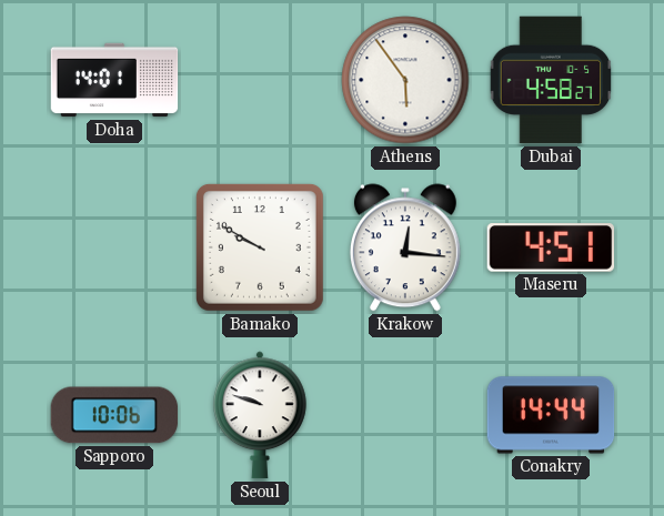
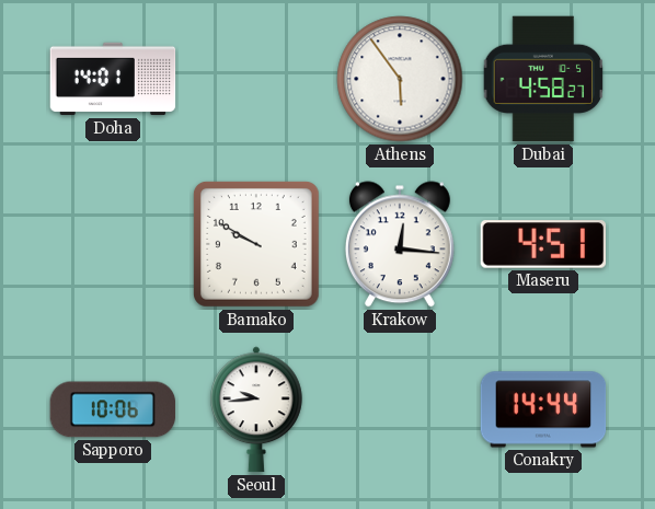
Seoul: 9:48 -> 9:44
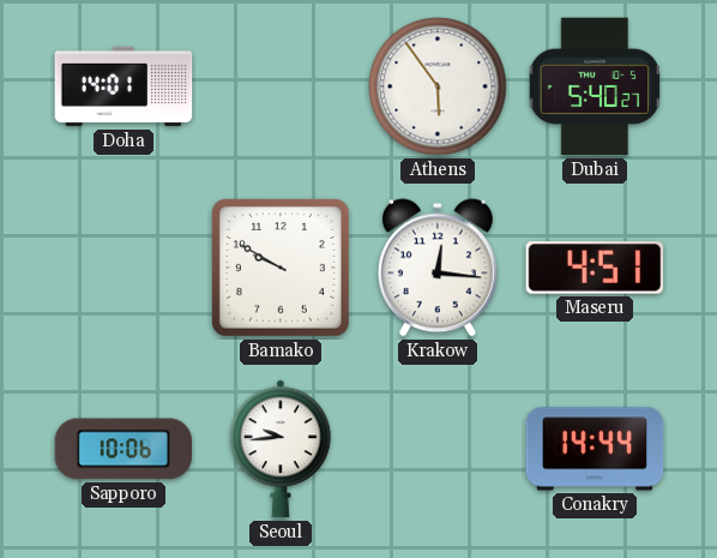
Dubai: 4:58 -> 5:40
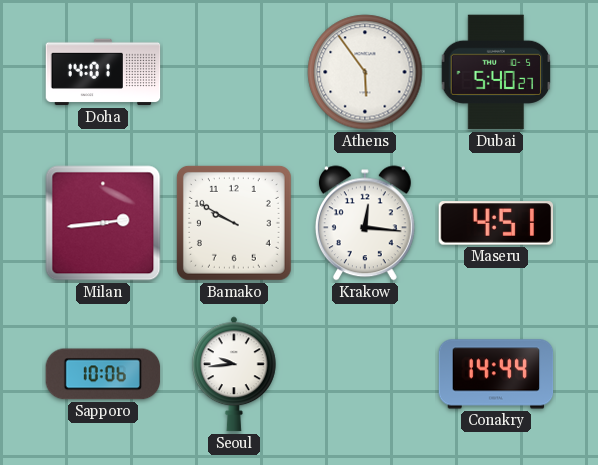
Milan: none -> 2:44
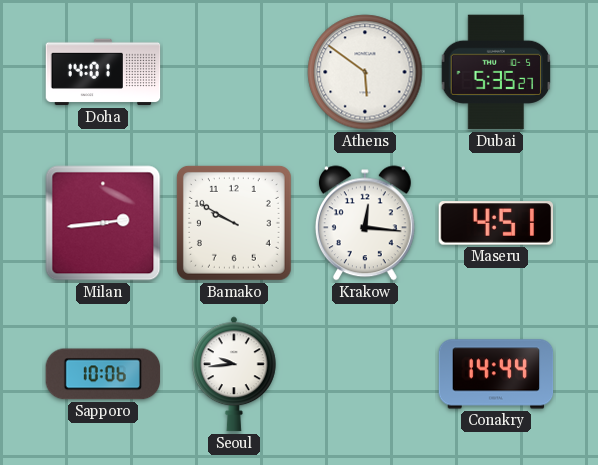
Athens: 5:54 -> 5:51
Dubai: 5:40 -> 5:35
